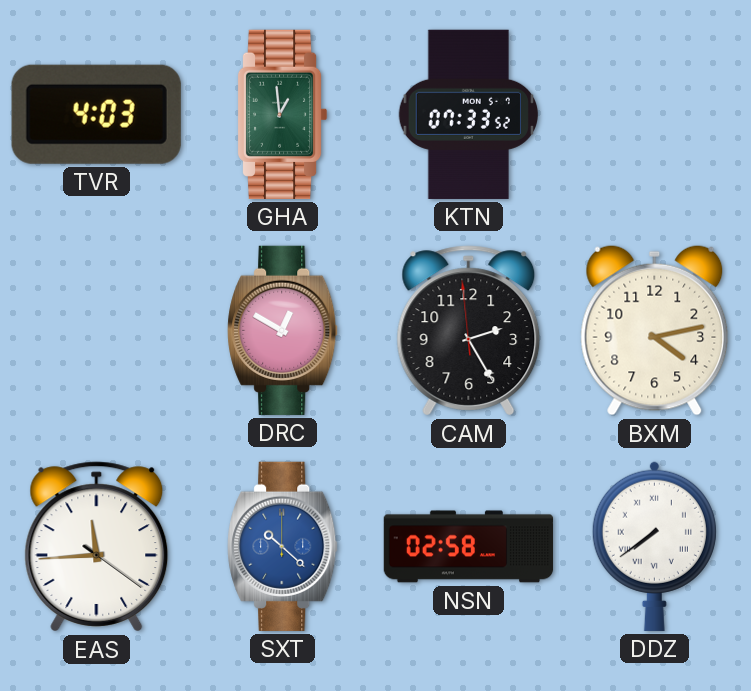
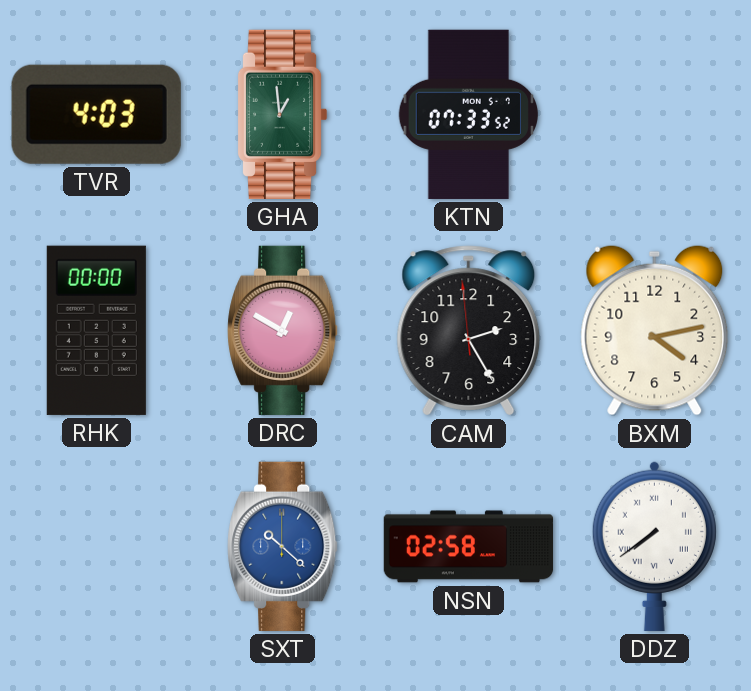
RHK: none -> 00:00
EAS: 11:44 -> none
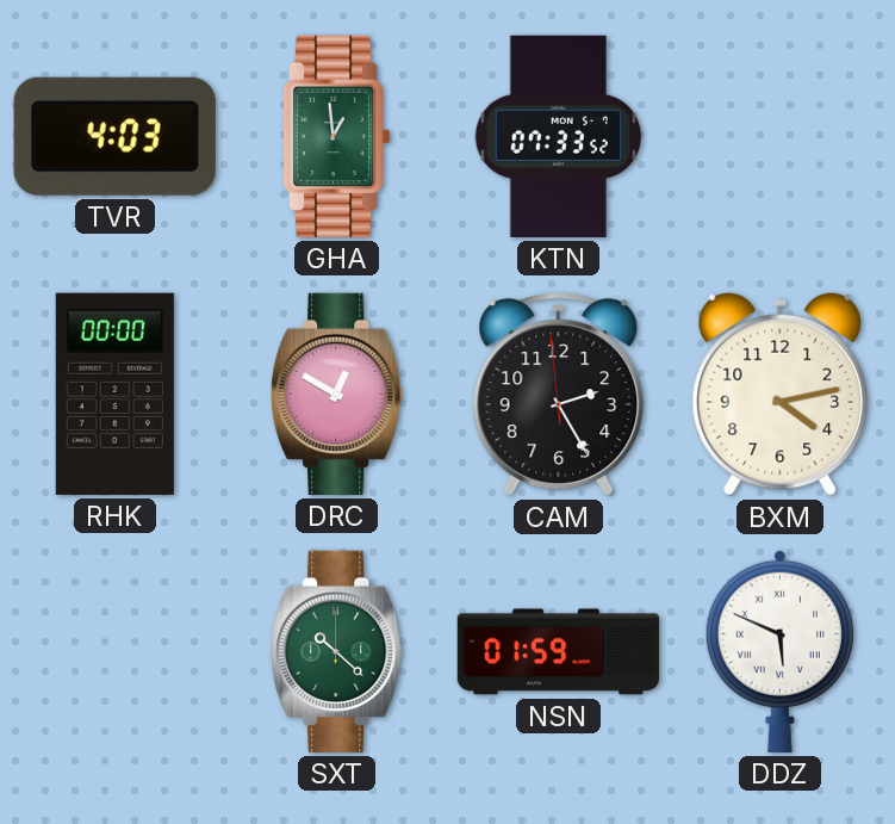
SXT dial: blue -> green
NSN: 02:58 -> 01:59
DDZ: 7:39 -> 5:49
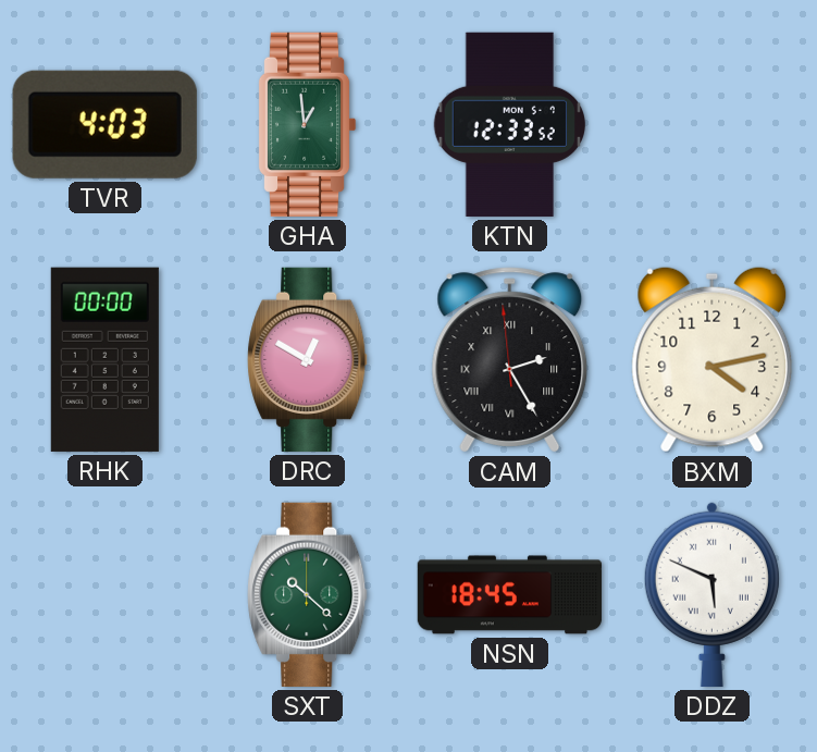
KTN: 07:33 -> 12:33
CAM numerals: Arabic -> Roman
NSN: 01:59 -> 18:45
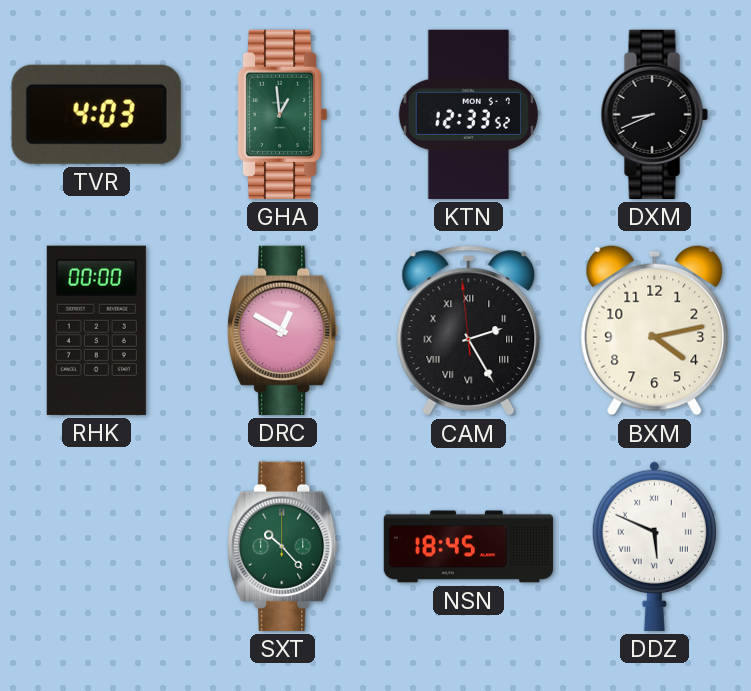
DXM: none -> 8:41
SXT: 10:22 -> 10:23
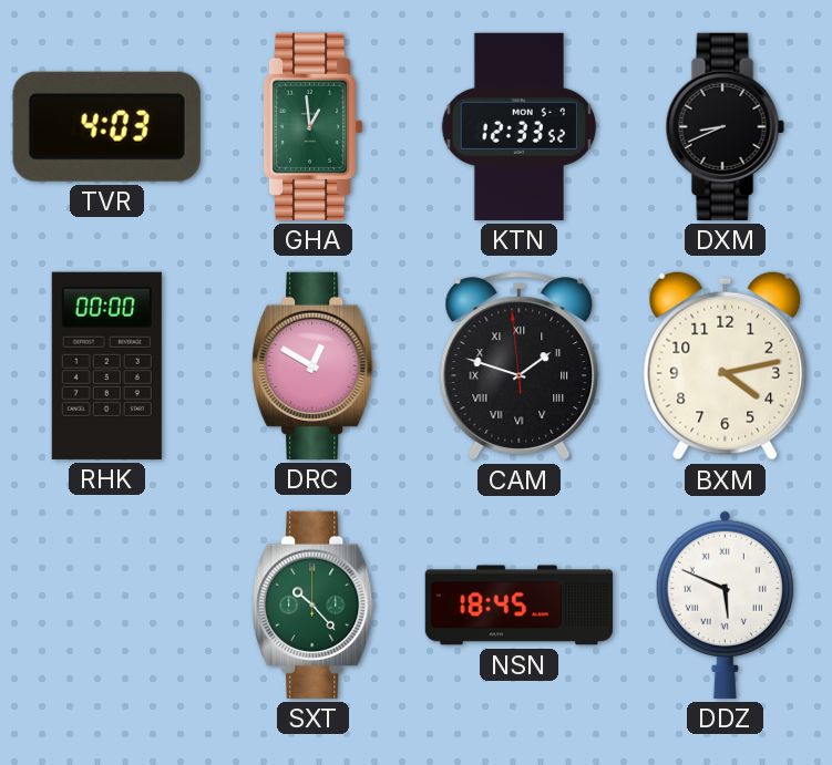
CAM: 2:24 -> 1:47
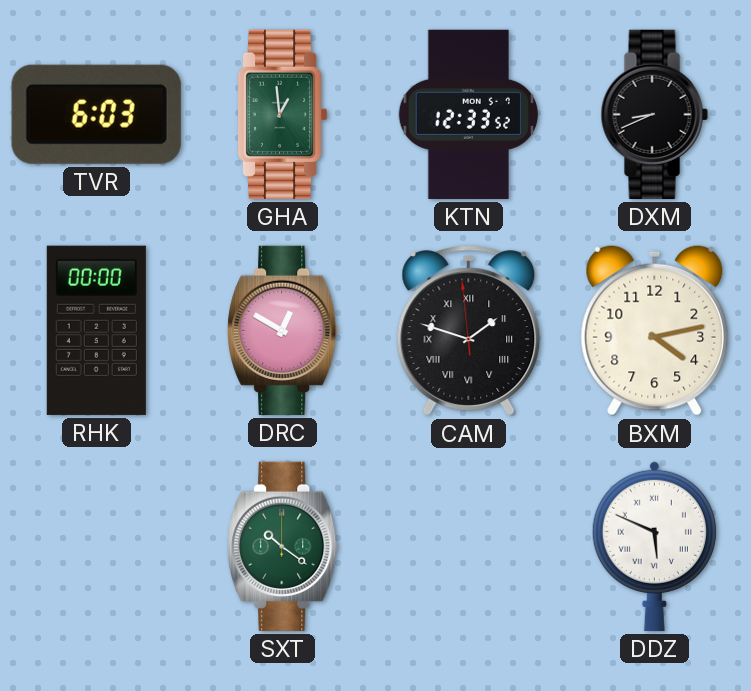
TVR: 4:03 -> 6:03
SXT: 10:23 -> 10:21
NSN: 18:45 -> none
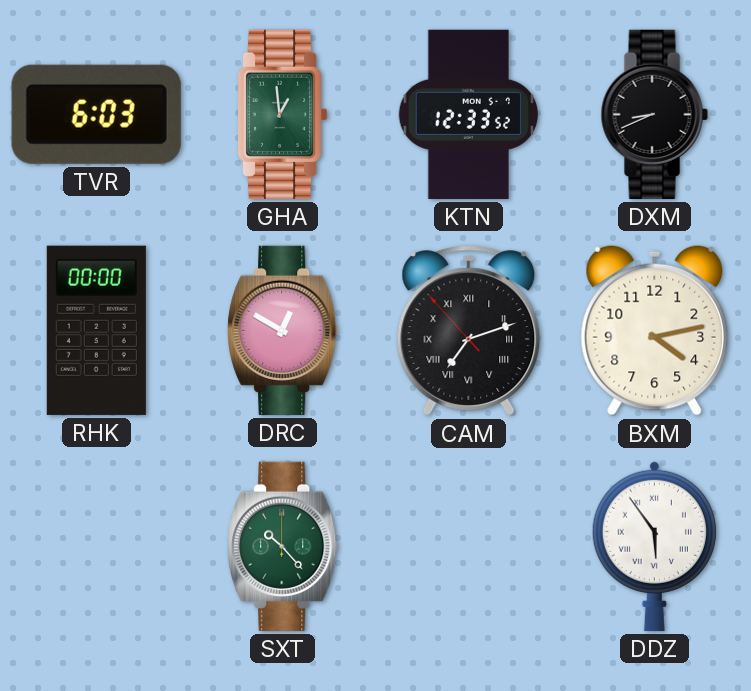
CAM: 1:47 -> 7:11
SXT: 10:21 -> 10:23
DDZ: 5:49 -> 5:54
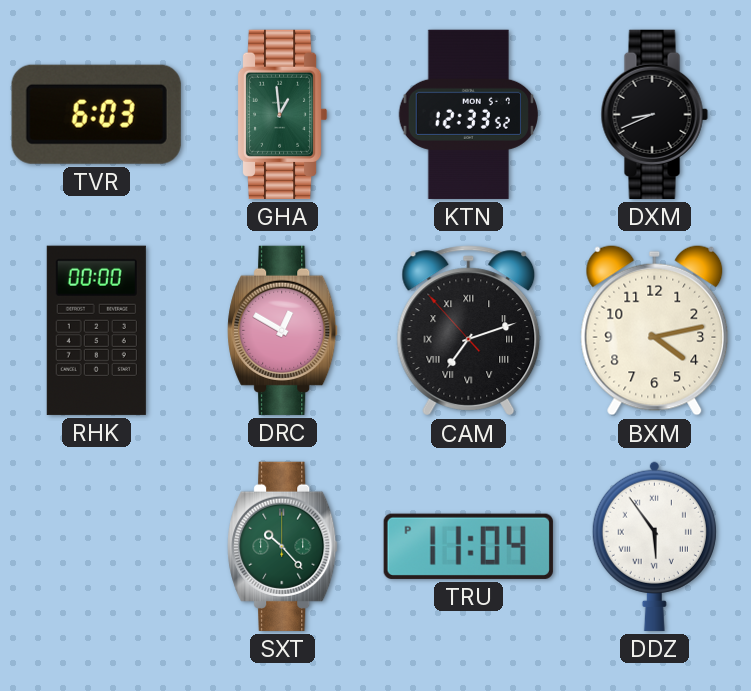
TRU: none -> 11:04
